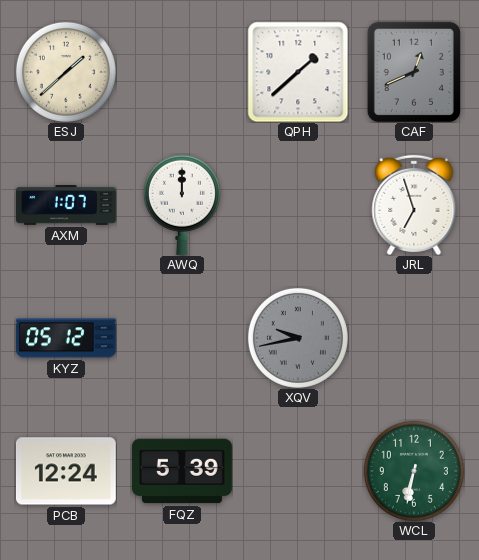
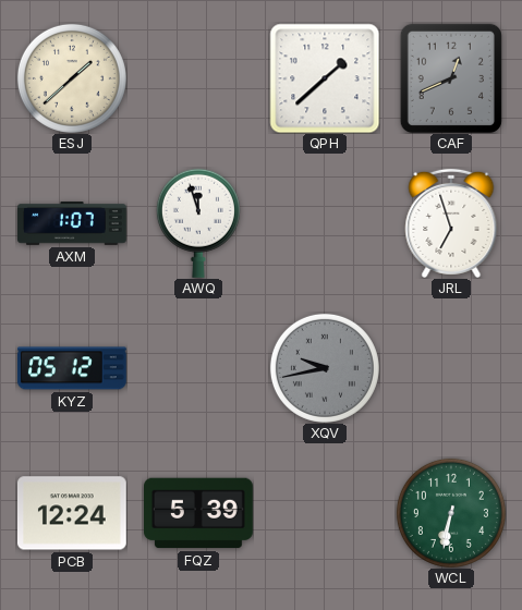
AWQ: 12:00 -> 11:57
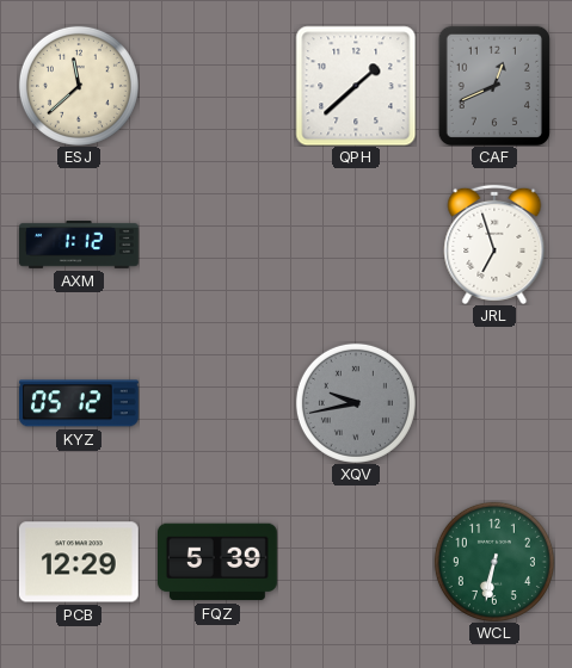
ESJ: 1:38 -> 11:38
AXM: 1:07 -> 1:12
AWQ: 11:57 -> none
PCB: 12:24 -> 12:29
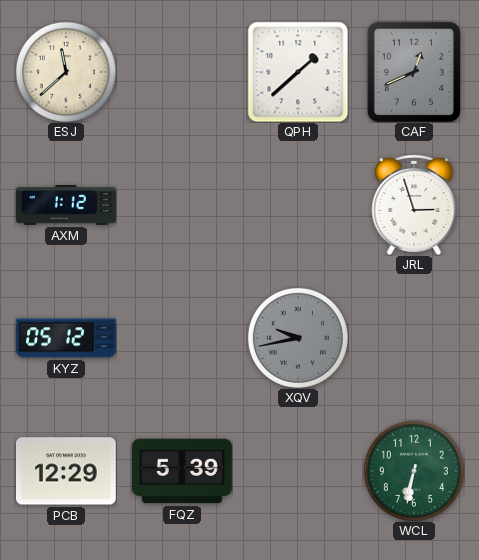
JRL: 6:57 -> 2:57
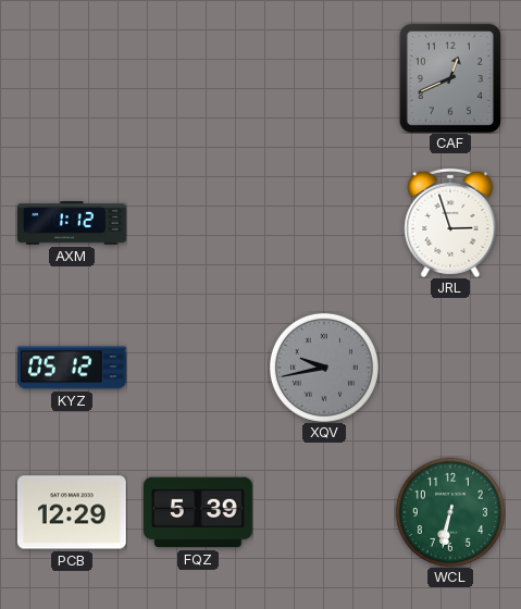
ESJ: 11:38 -> none
QPH: 1:38 -> none
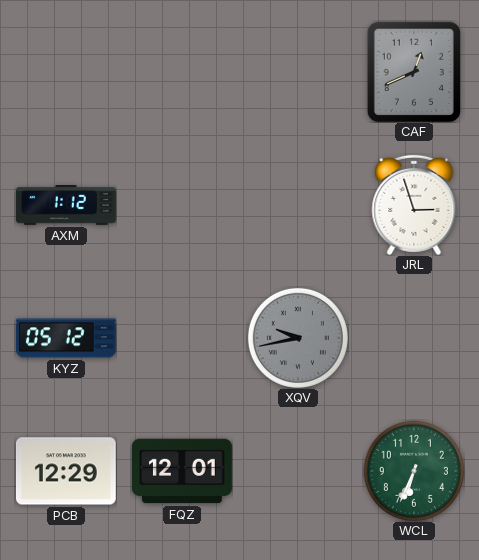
FQZ: 5:39 -> 12:01
WCL: 6:32 -> 6:34
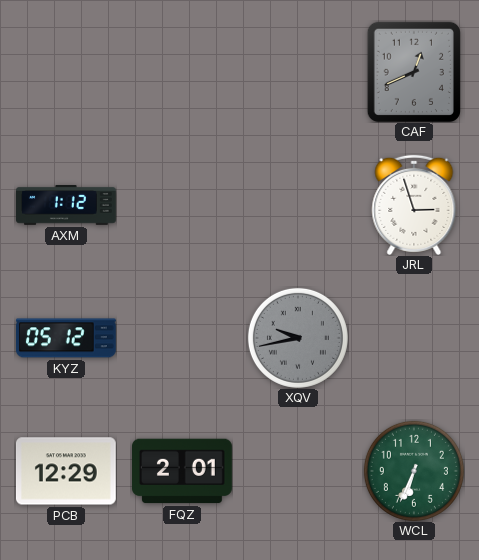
FQZ: 12:01 -> 2:01
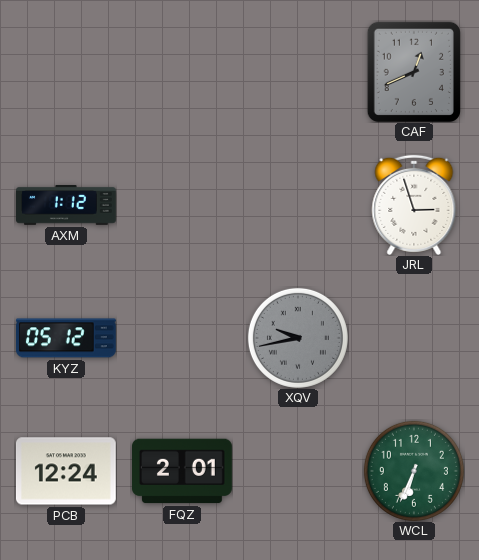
PCB: 12:29 -> 12:24
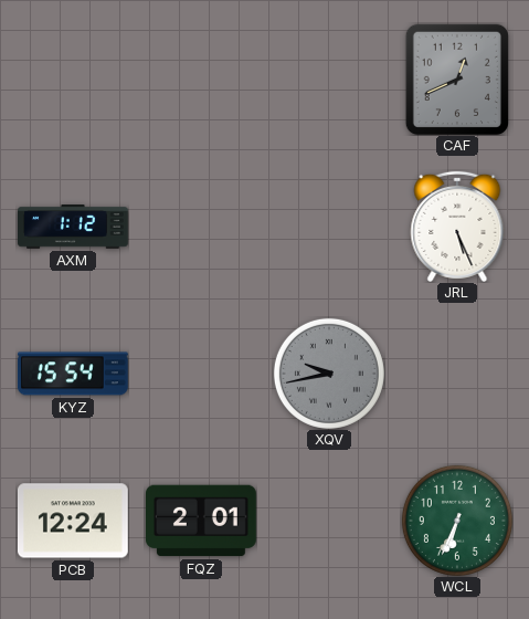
JRL: 2:57 -> 5:26
KYZ: 05:12 -> 15:54
